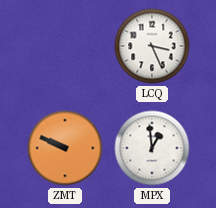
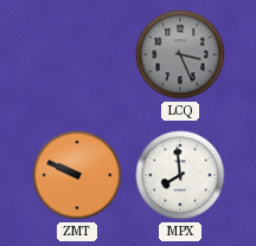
LCQ dial: white -> grey
MPX: 12:59 -> 7:59
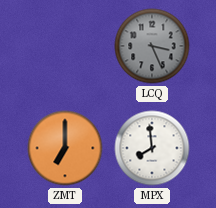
ZMT: 9:49 -> 7:00
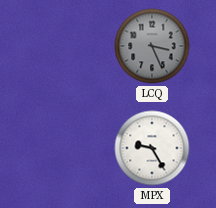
ZMT: 7:00 -> none
MPX: 7:59 -> 9:25
